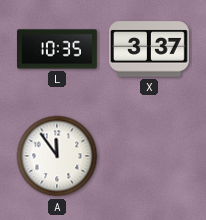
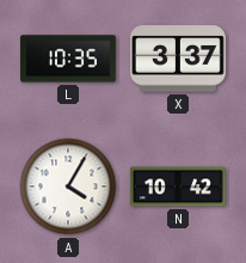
A: 11:54 -> 4:05
N: none -> 10:42
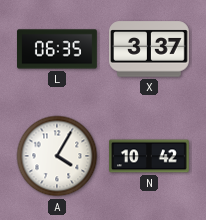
L: 10:35 -> 06:35
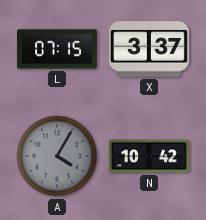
L: 06:35 -> 07:15
A dial: white -> grey
